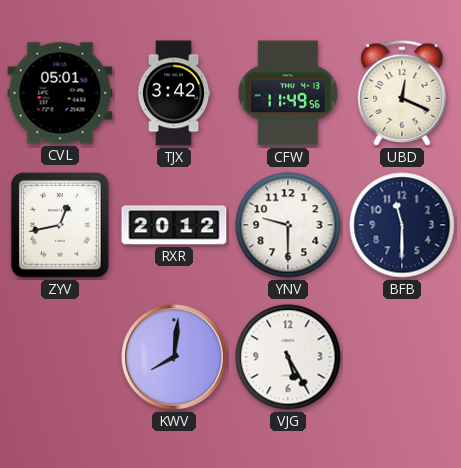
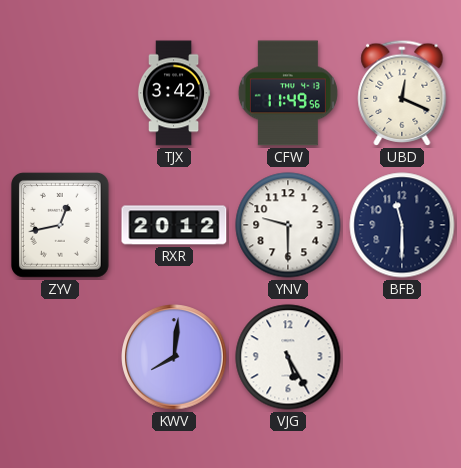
CVL: 05:01 -> none
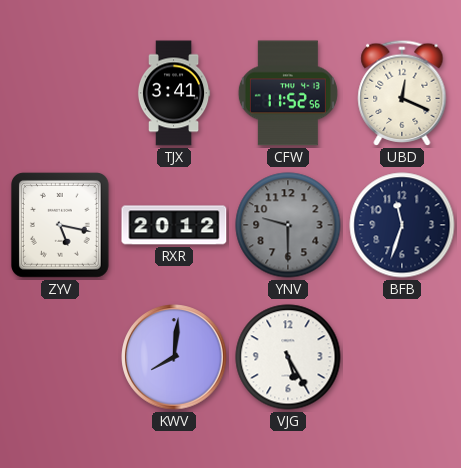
TJX: 3:42 -> 3:41
CFW: 11:49 -> 11:52
ZYV: 12:43 -> 5:17
YNV dial: white -> grey
BFB: 11:30 -> 11:33
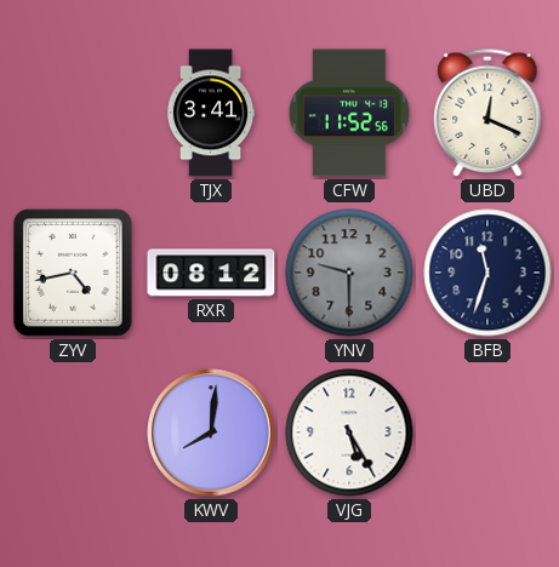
ZYV: 5:17 -> 4:43
RXR: 20:12 -> 08:12
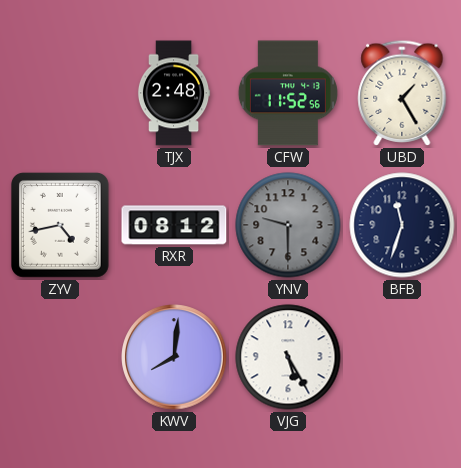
TJX: 3:41 -> 2:48
UBD: 12:19 -> 1:25
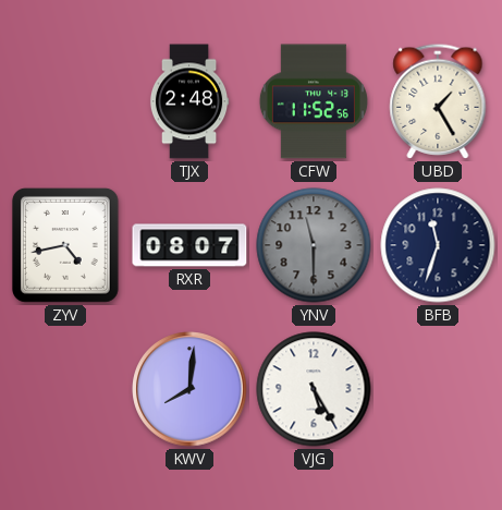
RXR: 08:12 -> 08:07
YNV: 9:30 -> 11:30
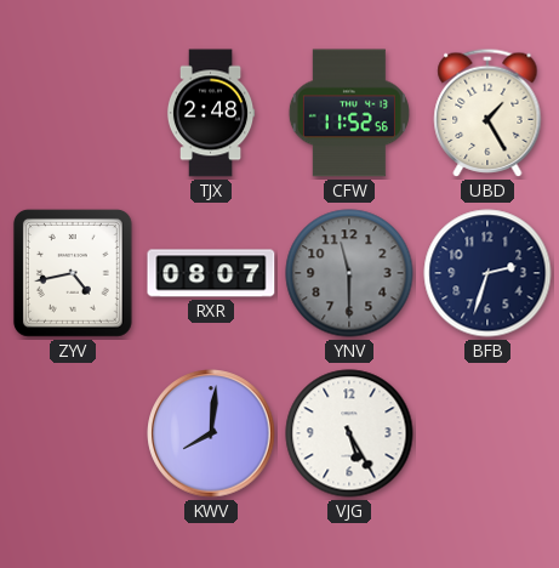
BFB: 11:33 -> 2:33
